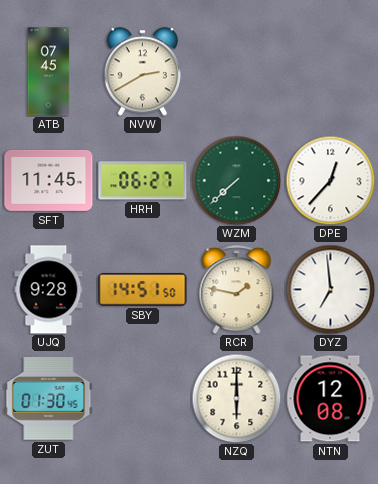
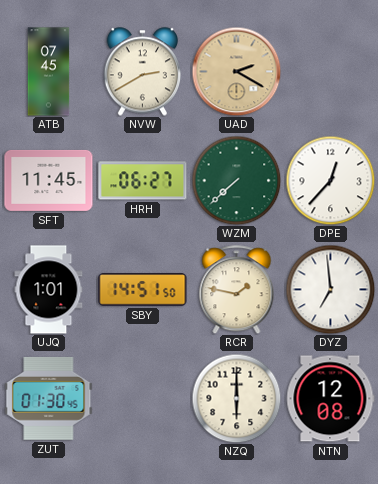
UAD: none -> 2:20
UJQ: 9:28 -> 1:01
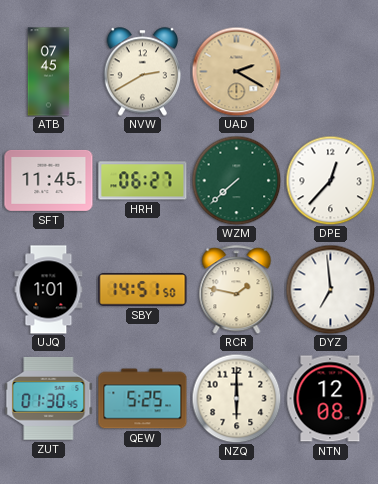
QEW: none -> 5:25
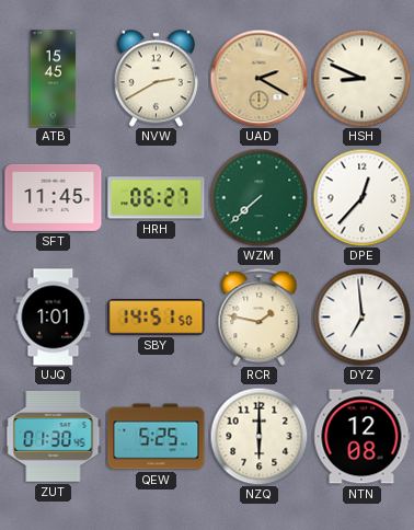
ATB: 07:45 -> 15:45
HSH: none -> 8:49
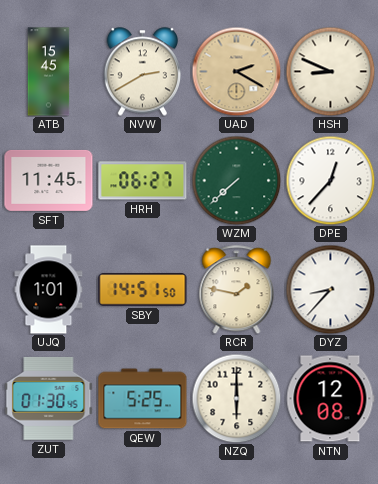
DYZ: 6:59 -> 8:37
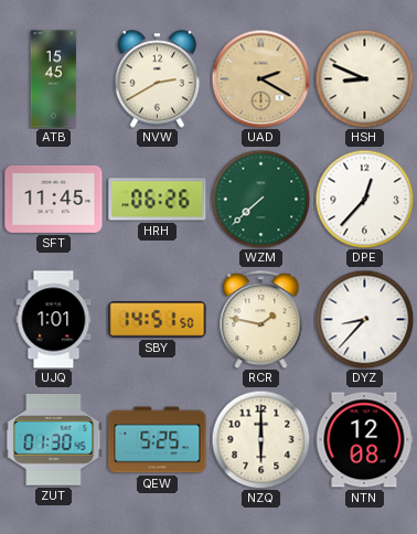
HRH: 06:27 -> 06:26
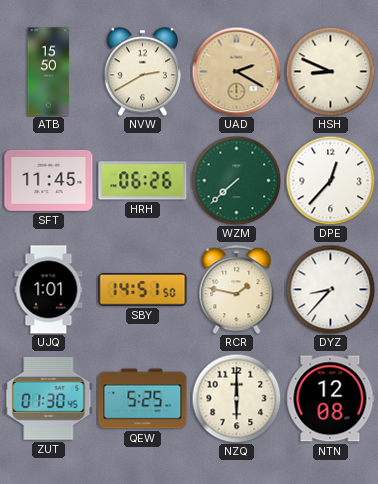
ATB: 15:45 -> 15:50
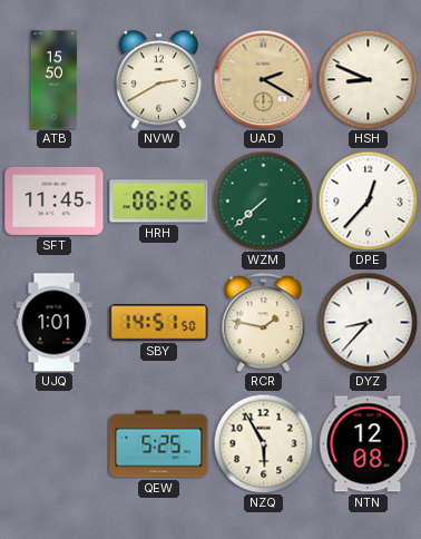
ZUT: 01:30 -> none
NZQ: 6:00 -> 5:55
